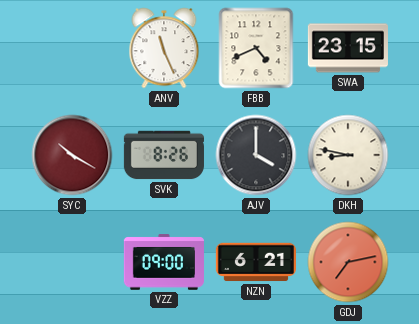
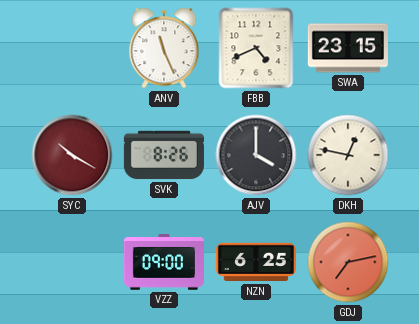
DKH: 8:47 -> 12:47
NZN: 6:21 -> 6:25
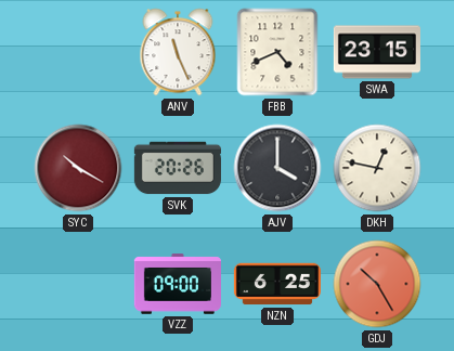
SVK: 8:26 -> 20:26
GDJ: 7:13 -> 10:25
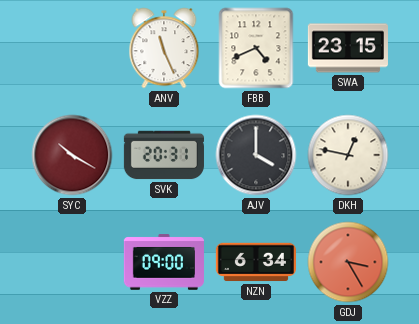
SVK: 20:26 -> 20:31
NZN: 6:25 -> 6:34
GDJ: 10:25 -> 3:25
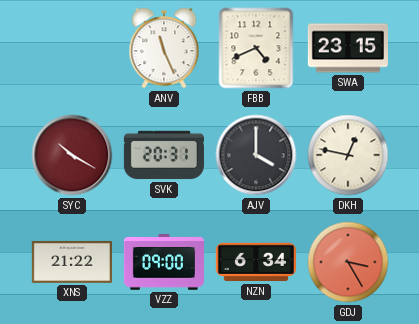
XNS: none -> 21:22
